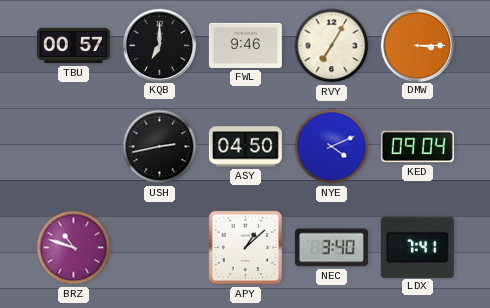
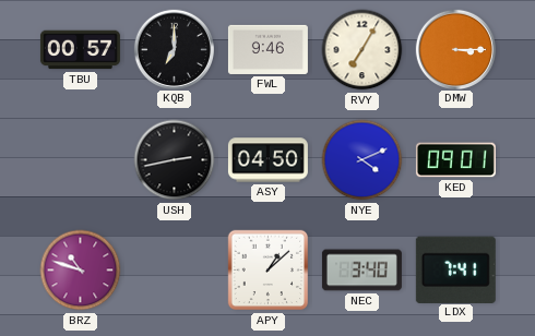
KED: 09:04 -> 09:01
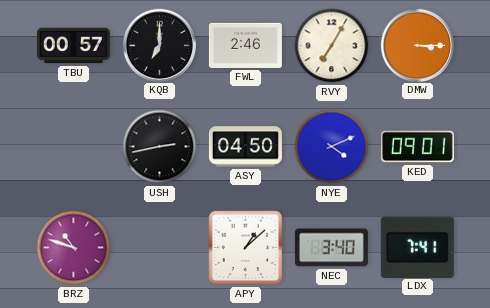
FWL: 9:46 -> 2:46
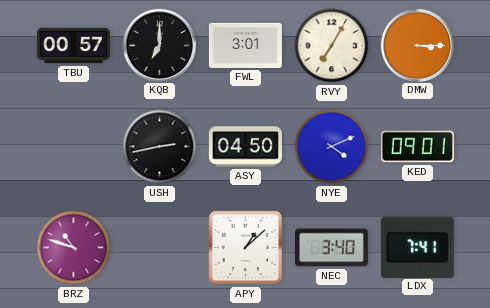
FWL: 2:46 -> 3:01
